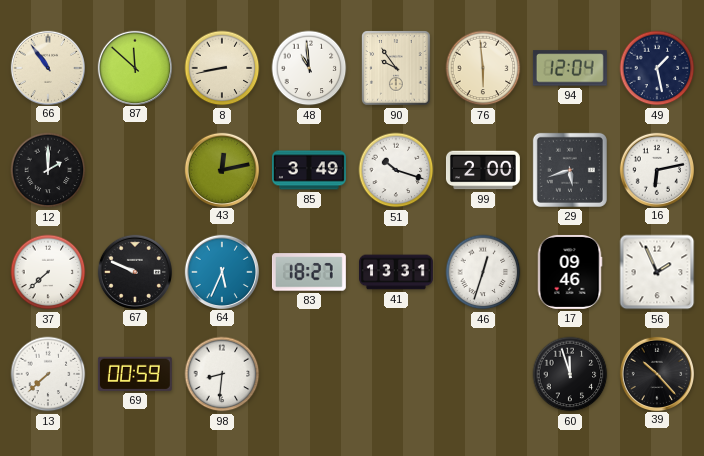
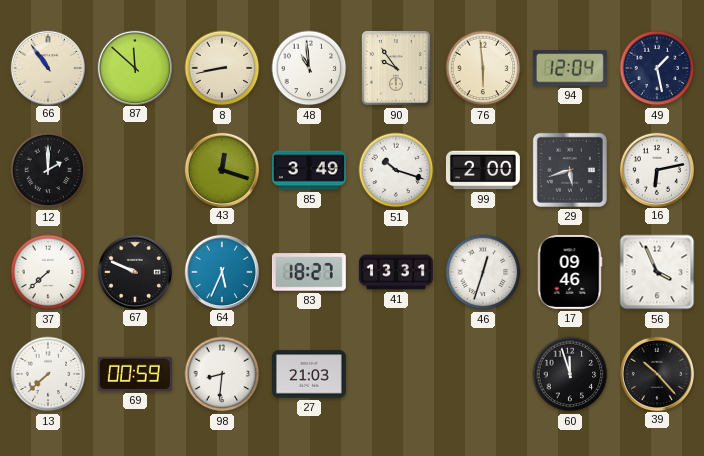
43: 12:13 -> 12:18
56: 1:56 -> 3:56
27: none -> 21:03
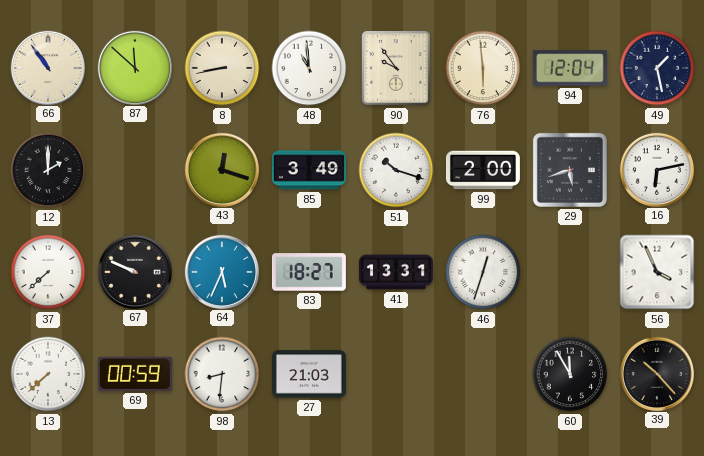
17: 09:46 -> none
60: 11:57 -> 11:55
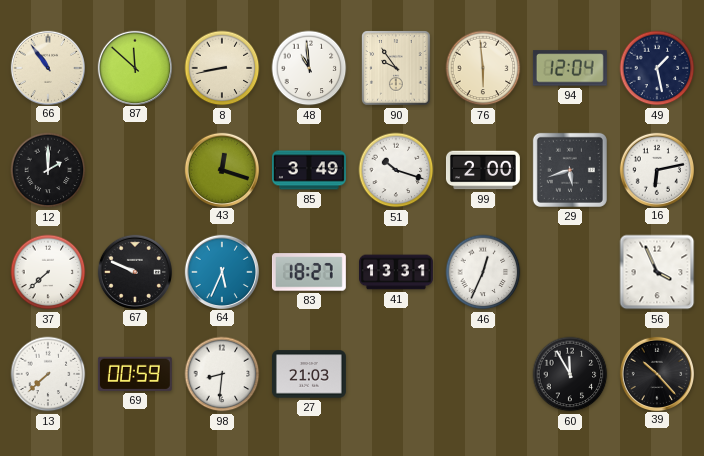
46: 12:33 -> 12:34
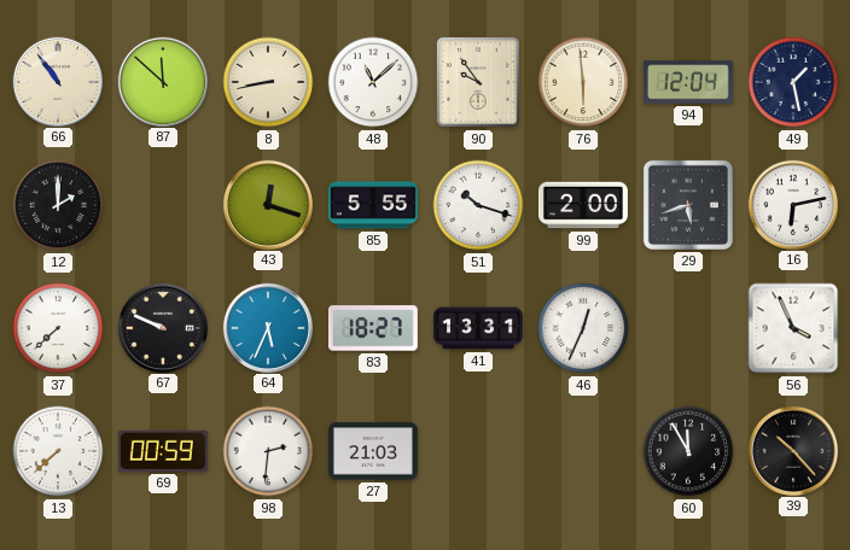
48: 10:59 -> 11:08
85: 3:49 -> 5:55
98: 8:31 -> 2:31
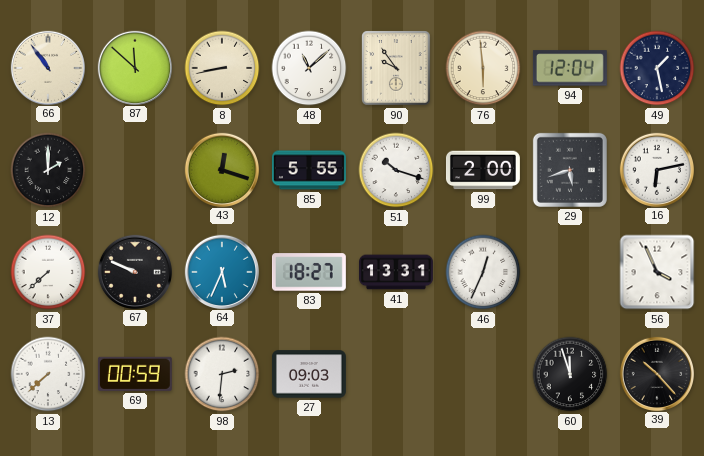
27: 21:03 -> 09:03
60: 11:55 -> 11:57
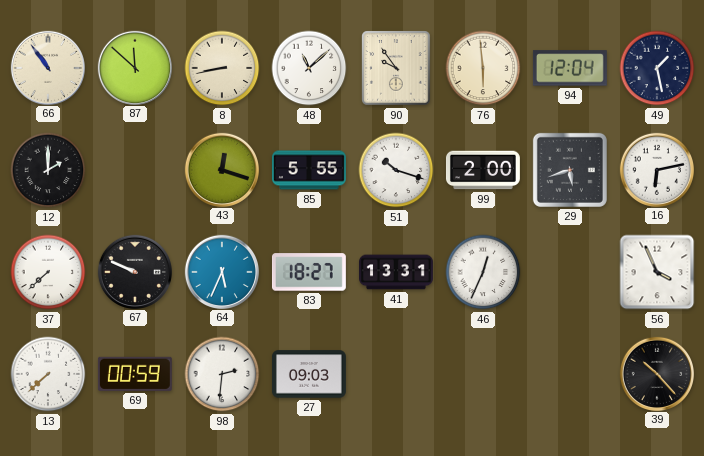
60: 11:57 -> none
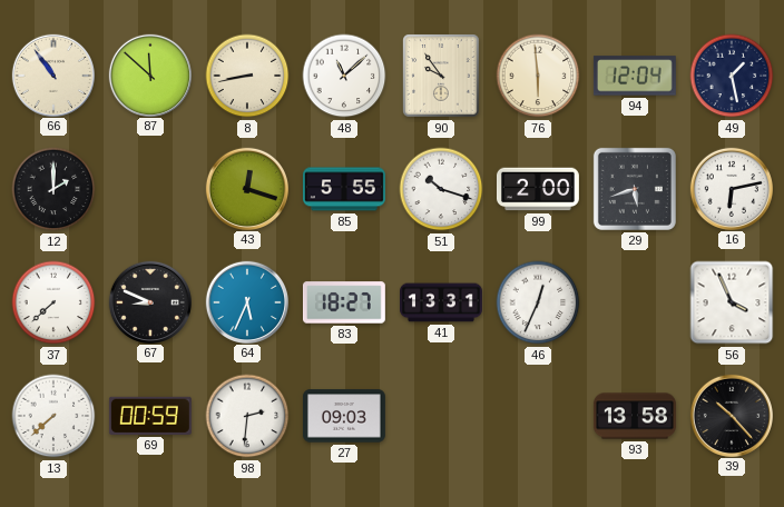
67: 9:49 -> 8:49
93: none -> 13:58
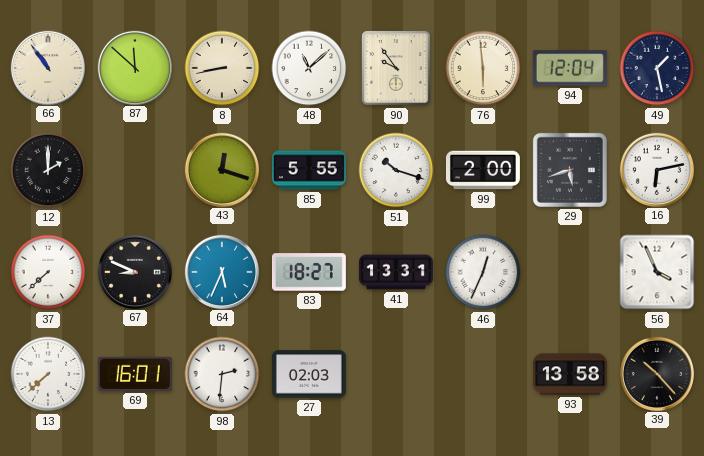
69: 00:59 -> 16:01
27: 09:03 -> 02:03
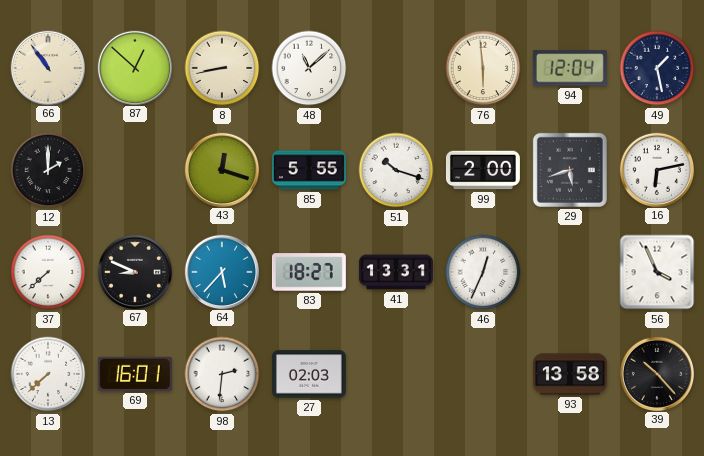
87: 11:52 -> 12:52
90: 9:54 -> none
64: 5:34 -> 5:37
